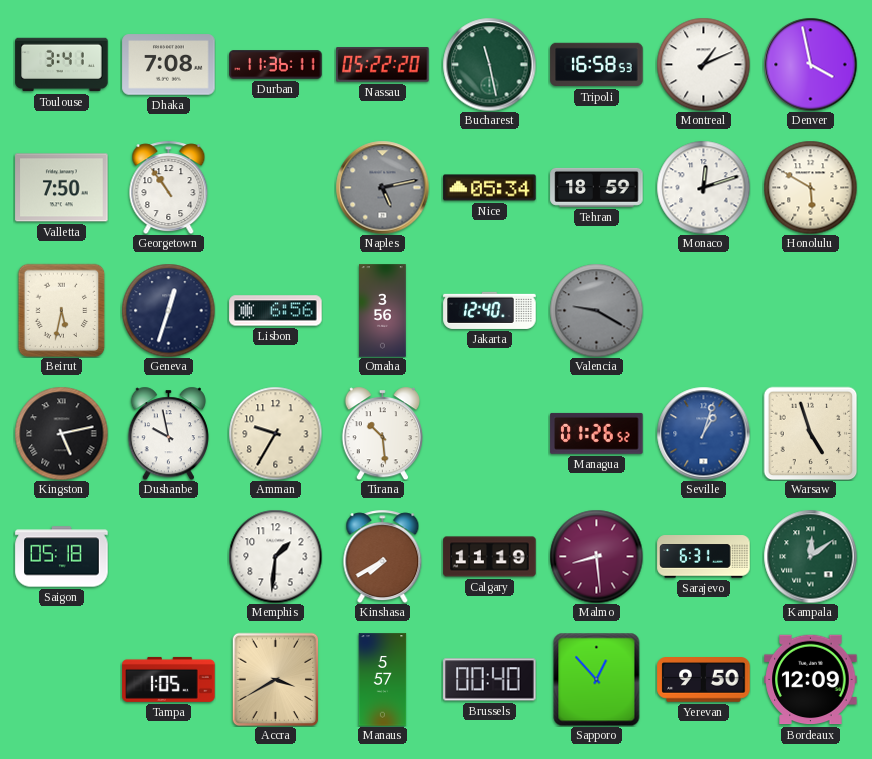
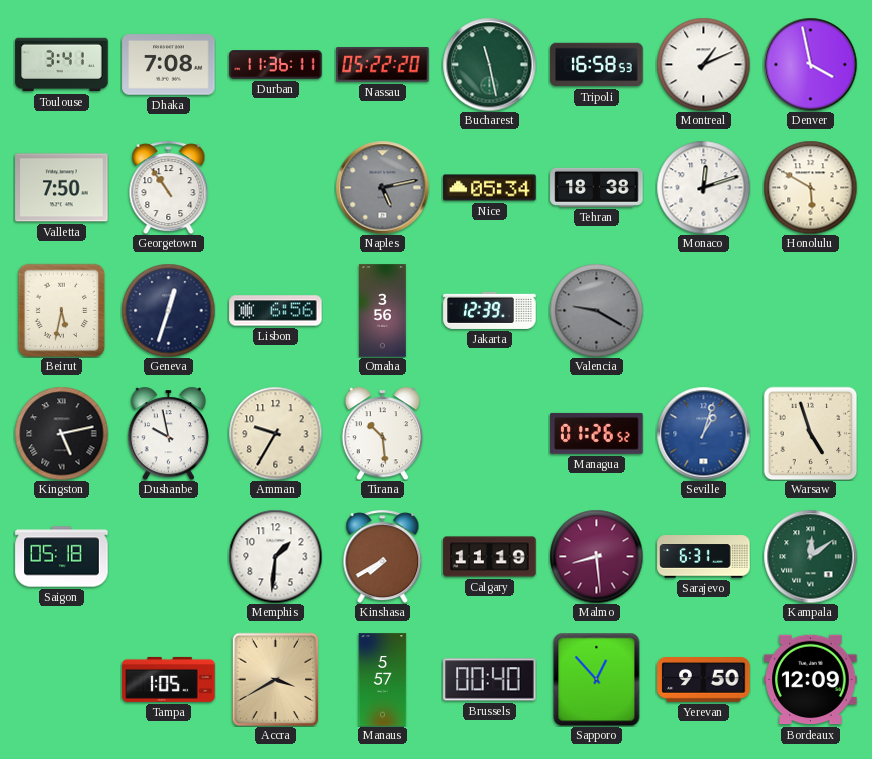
Tehran: 18:59 -> 18:38
Jakarta: 12:40 -> 12:39
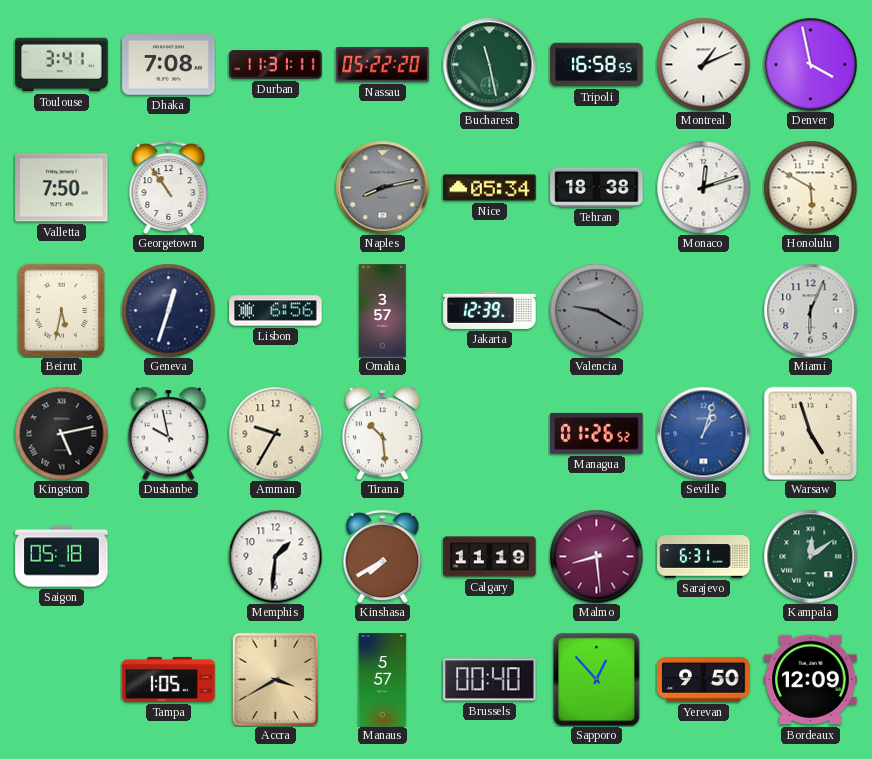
Durban: 11:36 -> 11:31
Tripoli: 16:58:53 -> 16:58:55
Naples: 5:13 -> 8:13
Omaha: 3:56 -> 3:57
Miami: none -> 6:04
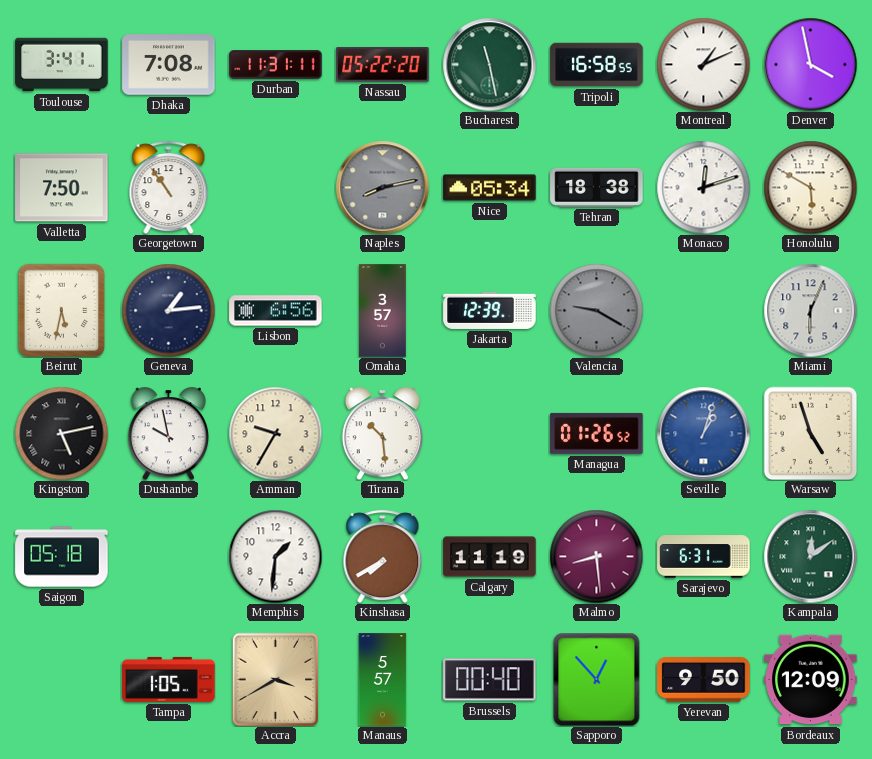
Geneva: 12:33 -> 1:14
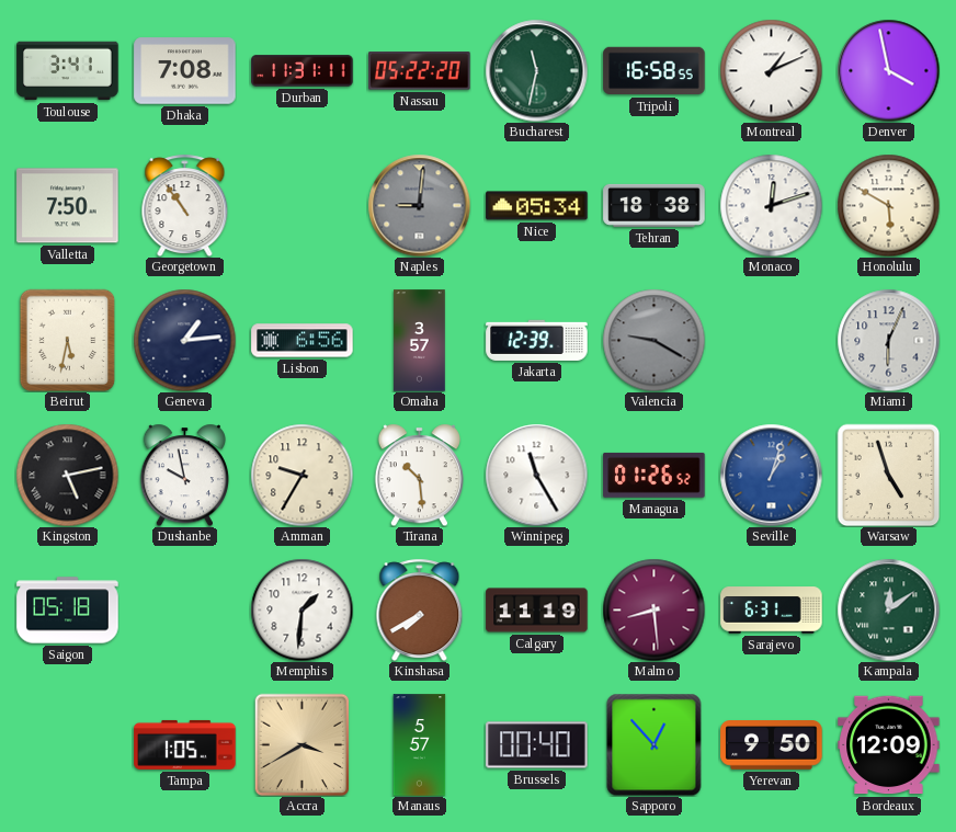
Bucharest: 11:28 -> 11:32
Naples: 8:13 -> 9:01
Winnipeg: none -> 11:25
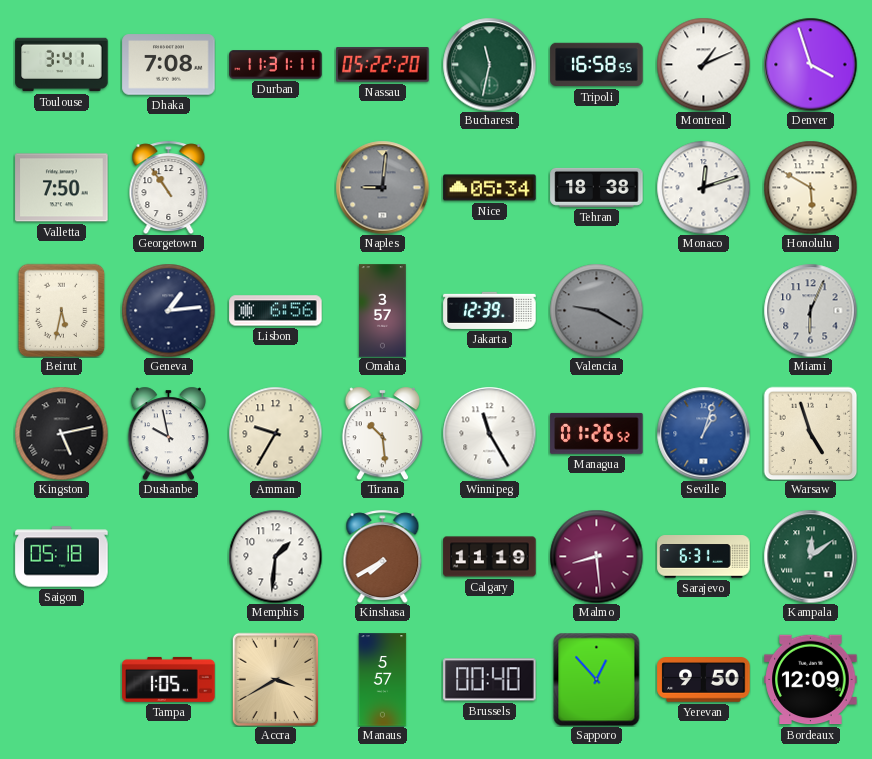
Denver: 3:58 -> 3:57
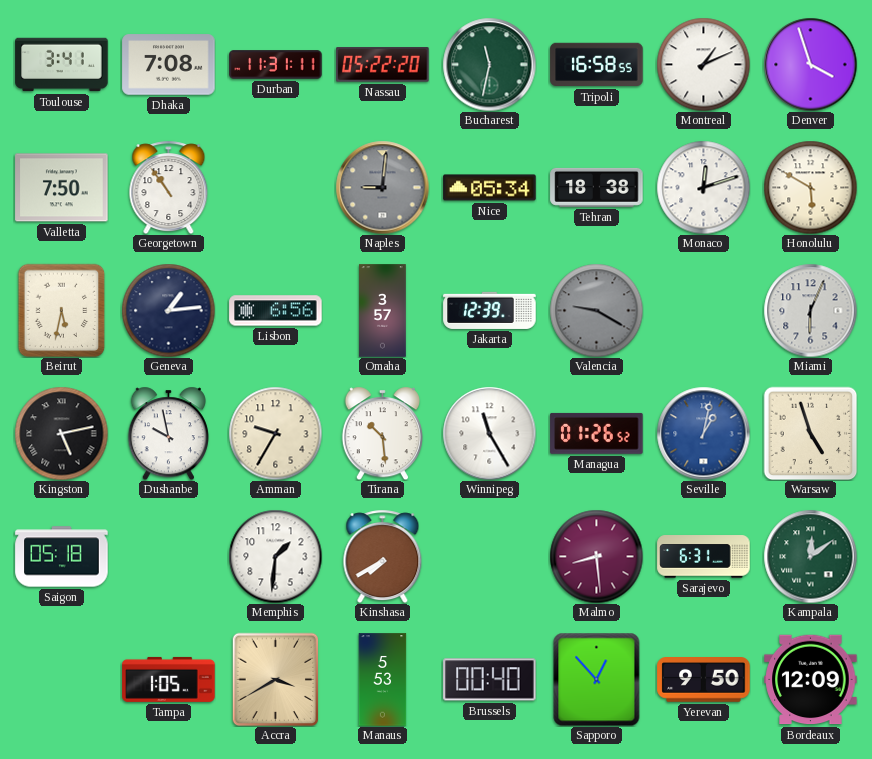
Seville: 1:03 -> 1:02
Calgary: 11:19 -> none
Manaus: 5:57 -> 5:53
